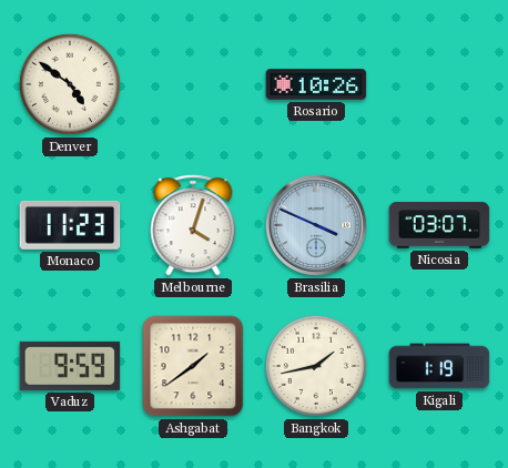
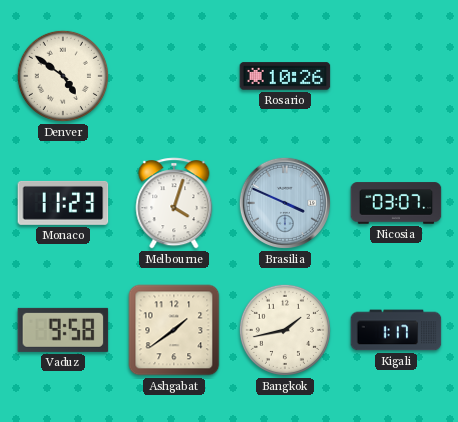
Vaduz: 9:59 -> 9:58
Kigali: 1:19 -> 1:17
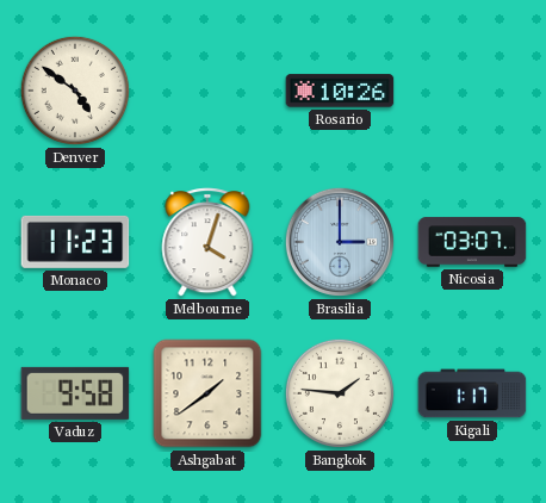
Brasilia: 3:49 -> 3:00
Bangkok: 1:43 -> 1:46
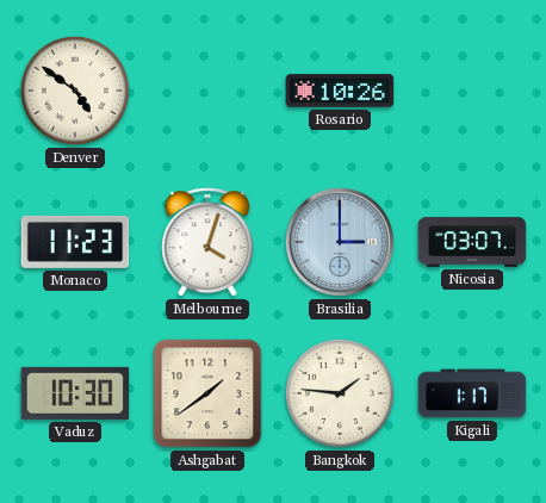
Vaduz: 9:58 -> 10:30
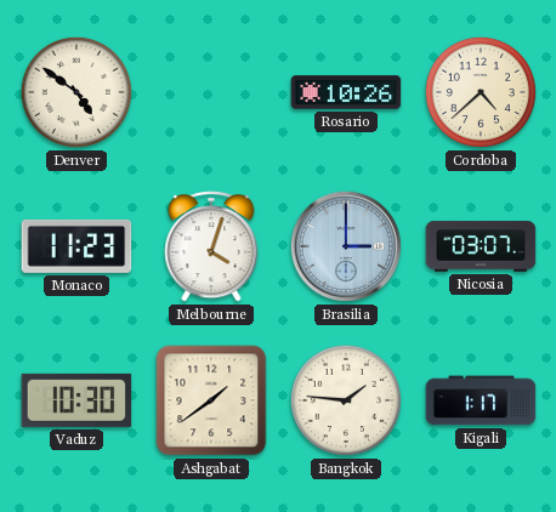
Cordoba: none -> 4:38
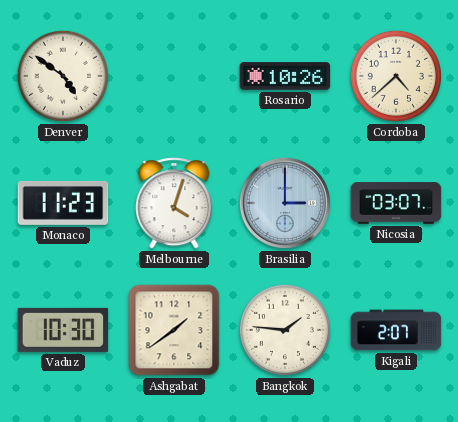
Kigali: 1:17 -> 2:07
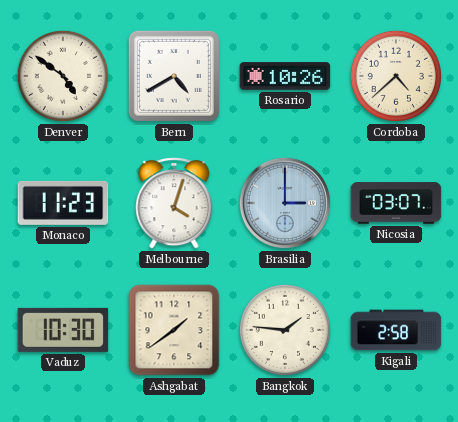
Bern: none -> 4:40
Kigali: 2:07 -> 2:58
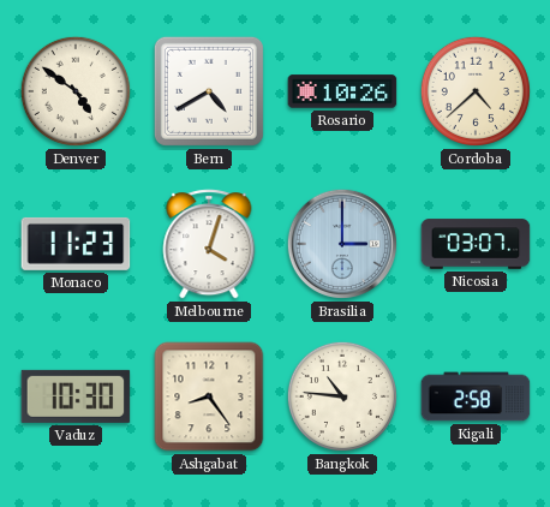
Ashgabat: 1:39 -> 8:24
Bangkok: 1:46 -> 10:46
